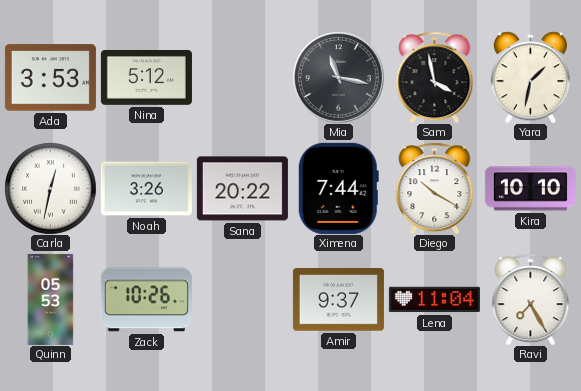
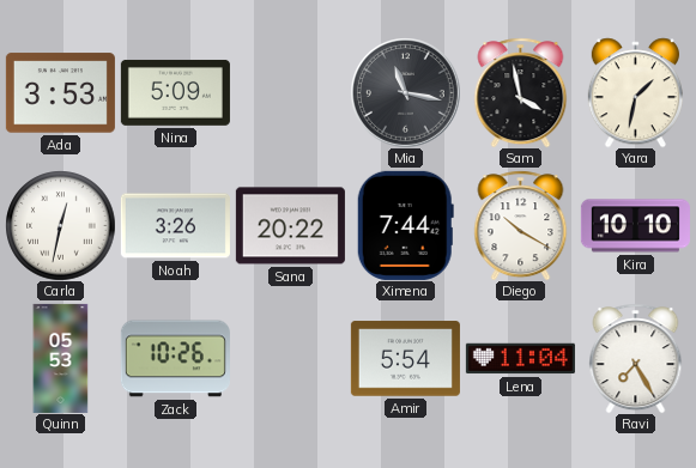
Nina: 5:12 -> 5:09
Amir: 9:37 -> 5:54
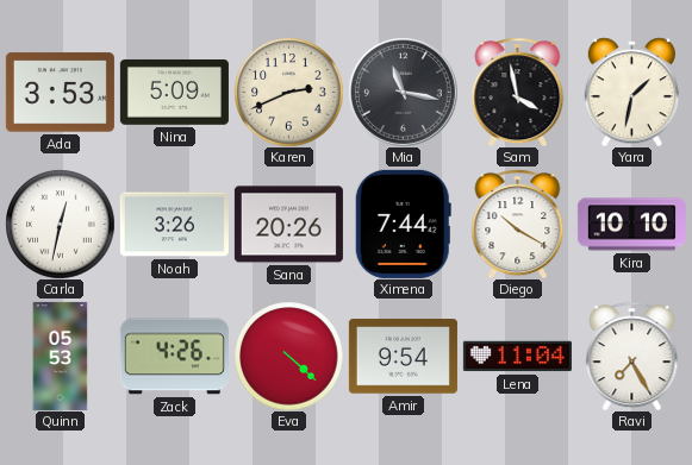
Karen: none -> 2:41
Sana: 20:22 -> 20:26
Zack: 10:26 -> 4:26
Eva: none -> 4:22
Amir: 5:54 -> 9:54
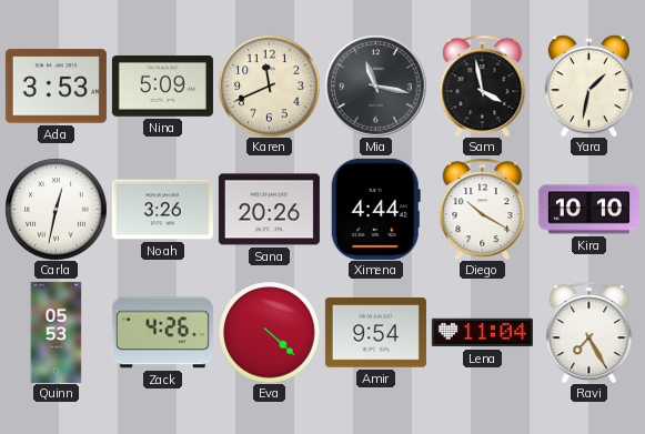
Karen: 2:41 -> 11:41
Ximena: 7:44 -> 4:44
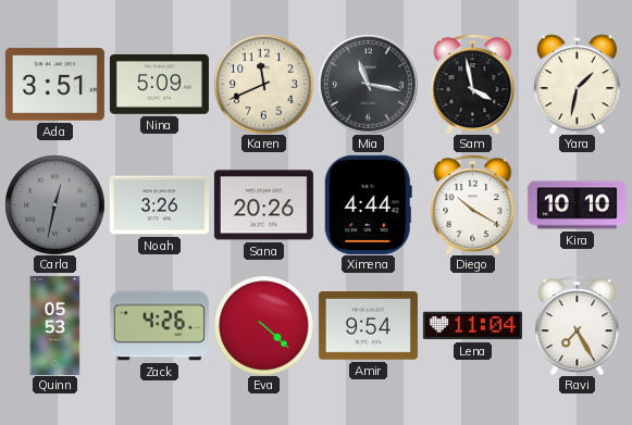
Ada: 3:53 -> 3:51
Carla dial: white -> grey
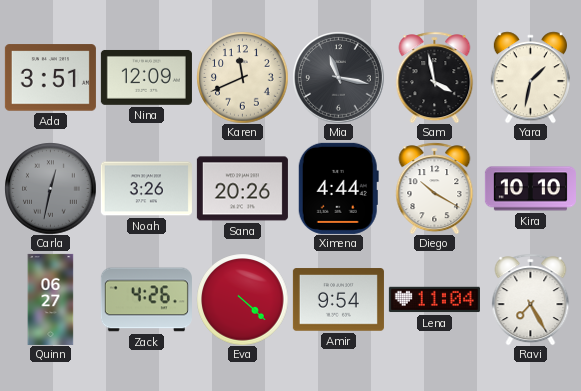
Nina: 5:09 -> 12:09
Quinn: 05:53 -> 06:27
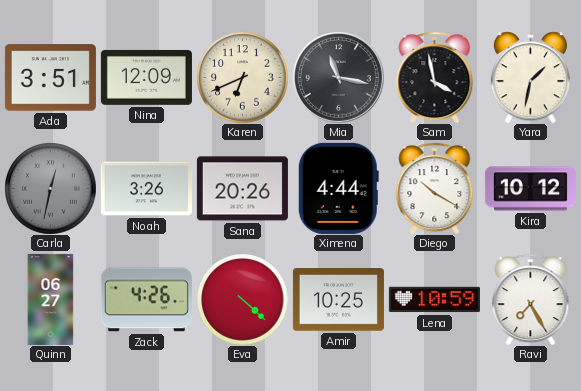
Karen: 11:41 -> 6:41
Kira: 10:10 -> 10:12
Amir: 9:54 -> 10:25
Lena: 11:04 -> 10:59
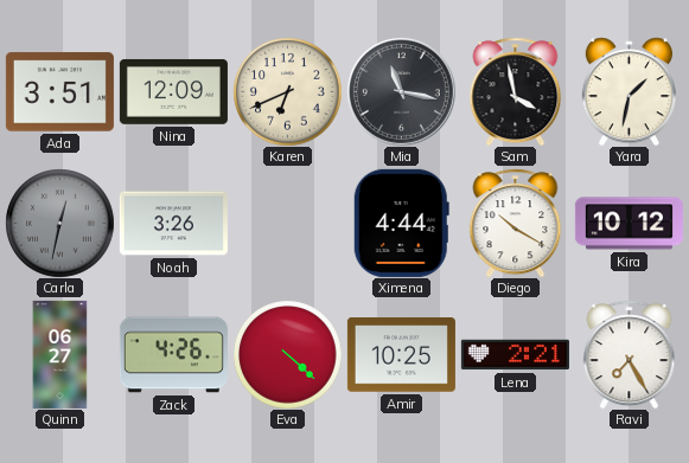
Sana: 20:26 -> none
Lena: 10:59 -> 2:21
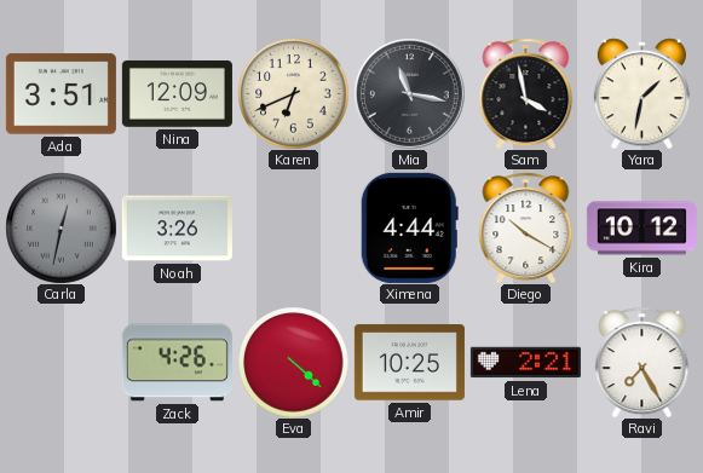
Quinn: 06:27 -> none
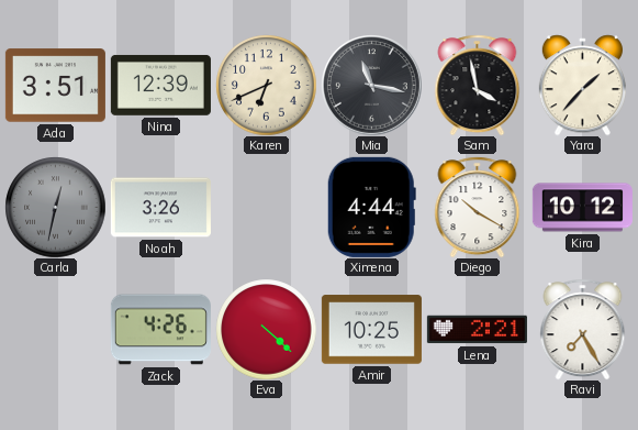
Nina: 12:09 -> 12:39
Yara: 1:32 -> 1:37
